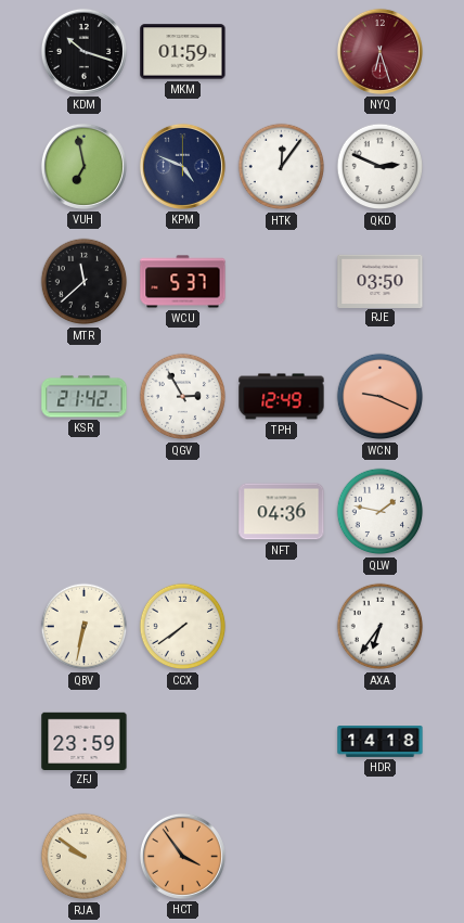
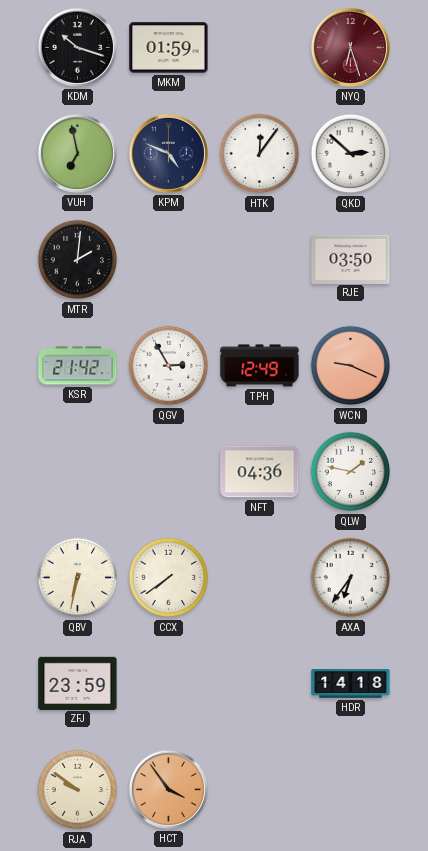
QKD: 2:49 -> 2:52
MTR: 11:38 -> 2:01
WCU: 5:37 -> none
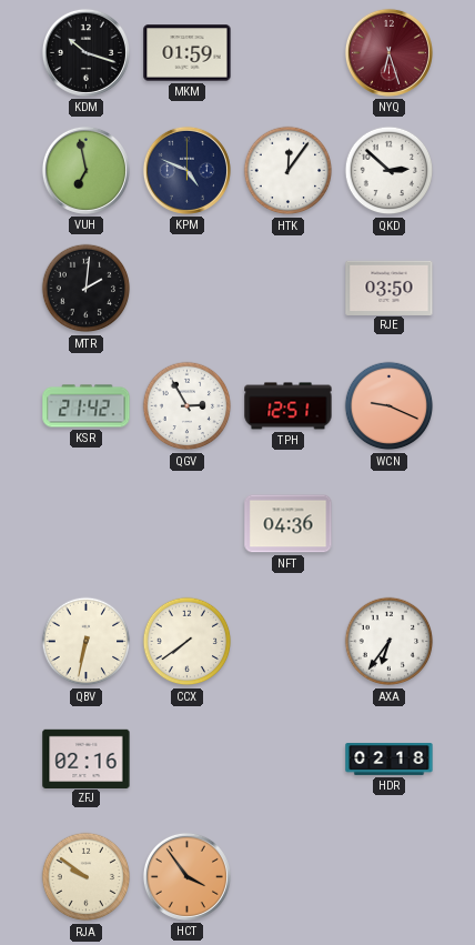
TPH: 12:49 -> 12:51
QLW: 1:47 -> none
ZFJ: 23:59 -> 02:16
HDR: 14:18 -> 02:18
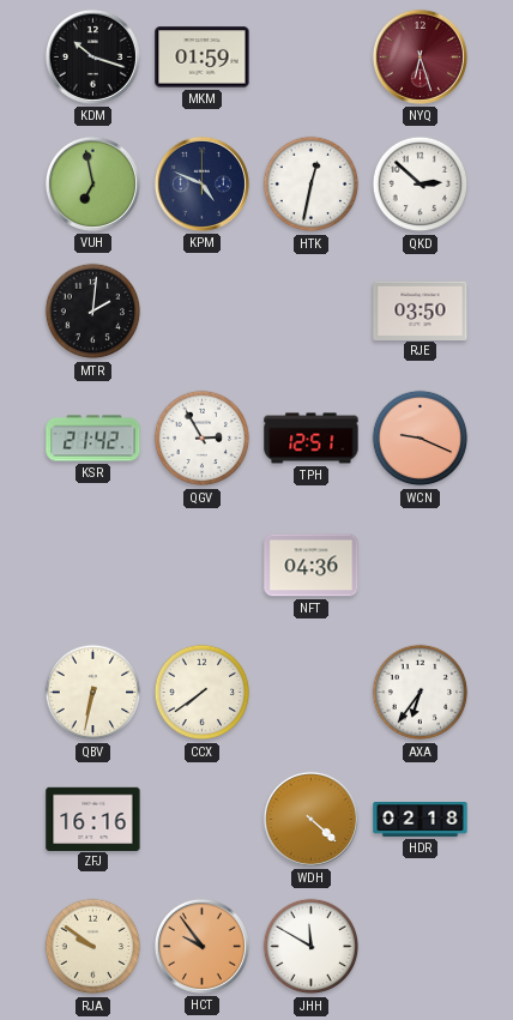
HTK: 12:06 -> 12:32
ZFJ: 02:16 -> 16:16
WDH: none -> 4:22
HCT: 3:54 -> 9:54
JHH: none -> 11:50
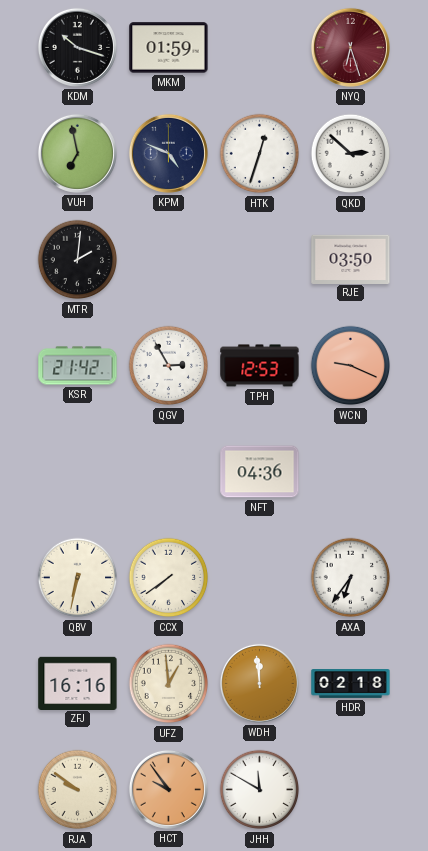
HTK: 12:32 -> 12:33
TPH: 12:51 -> 12:53
UFZ: none -> 12:59
WDH: 4:22 -> 11:59
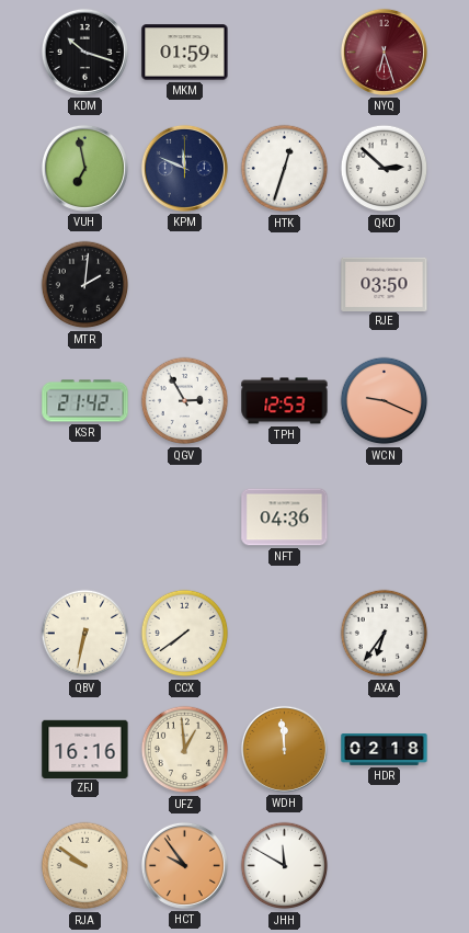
KPM: 4:49 -> 11:49
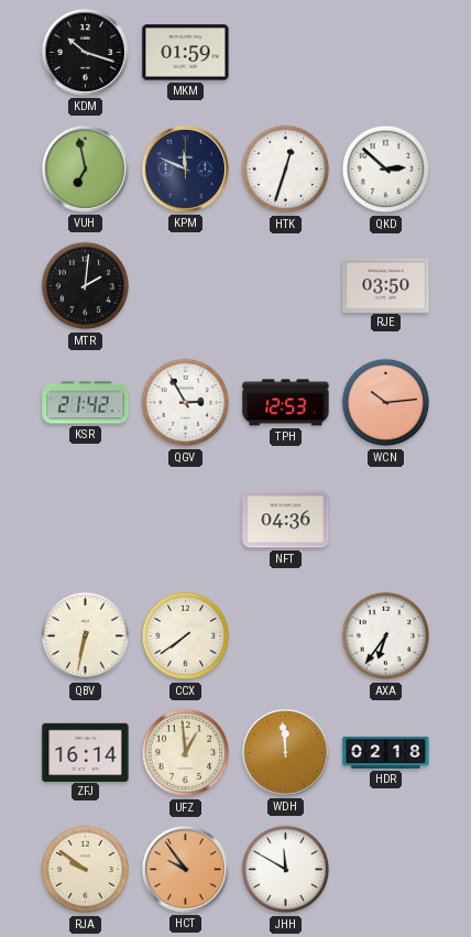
NYQ: 6:27 -> none
WCN: 9:19 -> 10:14
ZFJ: 16:16 -> 16:14
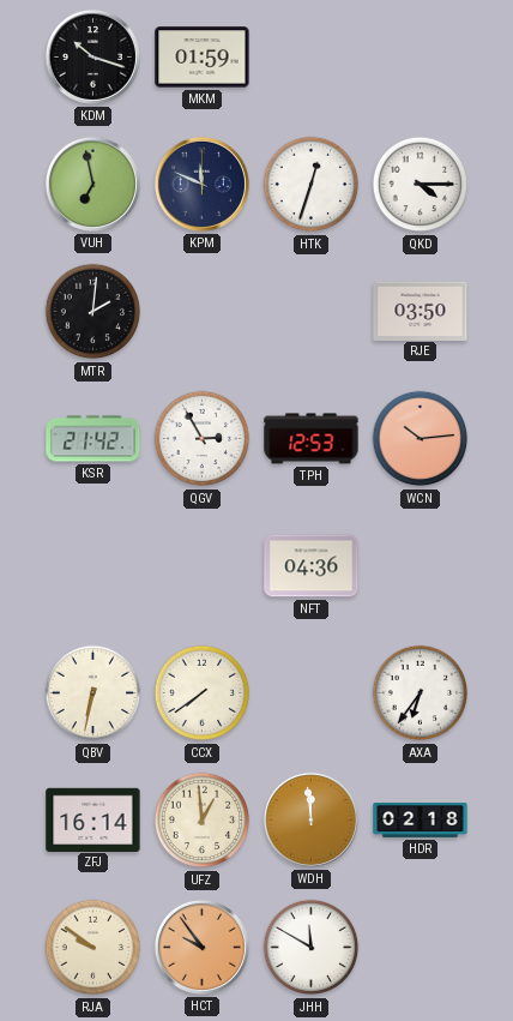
QKD: 2:52 -> 4:15
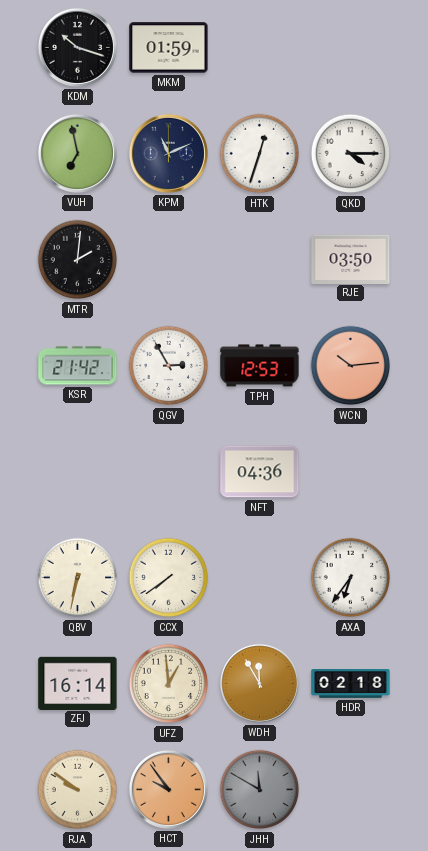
KPM: 11:49 -> 11:11
WDH: 11:59 -> 11:55
JHH dial: white -> grey
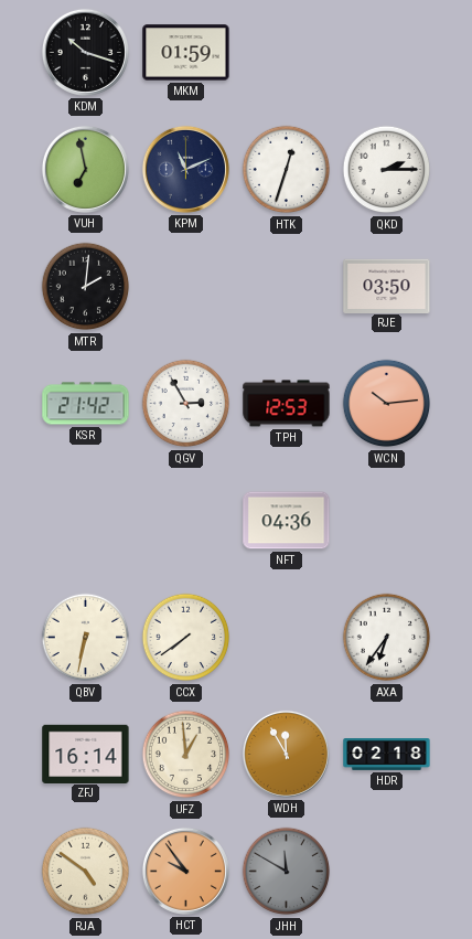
QKD: 4:15 -> 2:15
RJA: 9:51 -> 4:51
